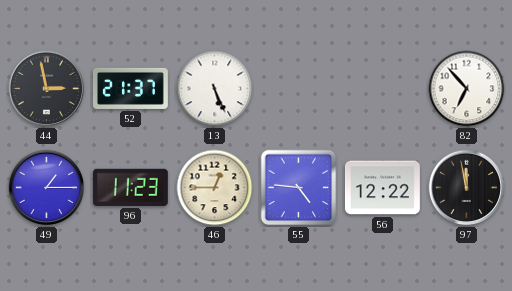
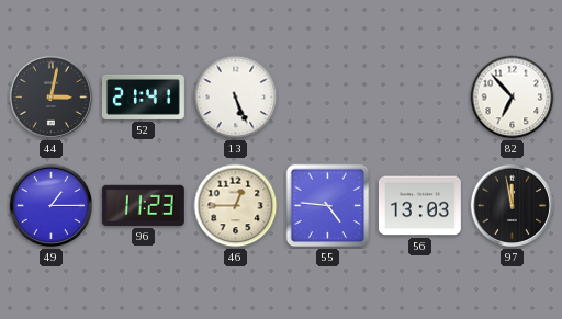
44: 2:58 -> 3:02
52: 21:37 -> 21:41
56: 12:22 -> 13:03
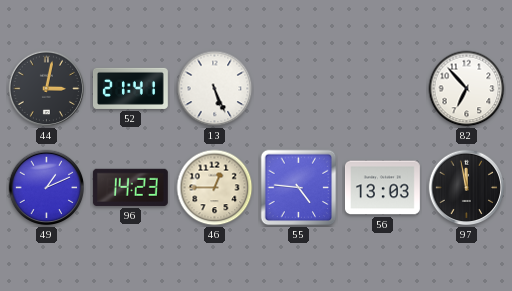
49: 1:15 -> 1:11
96: 11:23 -> 14:23
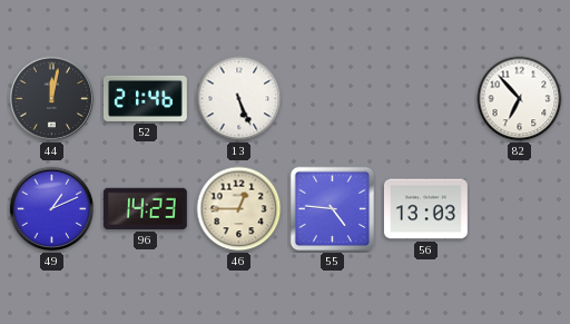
44: 3:02 -> 12:02
52: 21:41 -> 21:46
97: 11:58 -> none
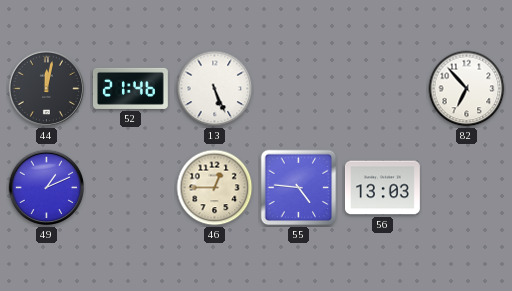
96: 14:23 -> none
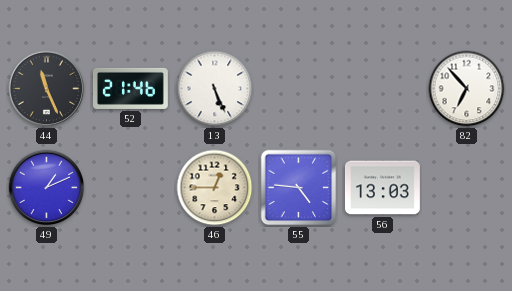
44: 12:02 -> 11:26
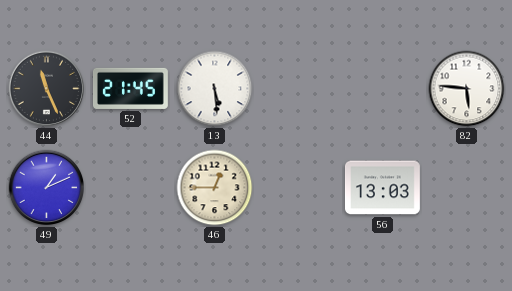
52: 21:46 -> 21:45
13: 5:26 -> 5:29
82: 6:53 -> 5:46
55: 4:46 -> none
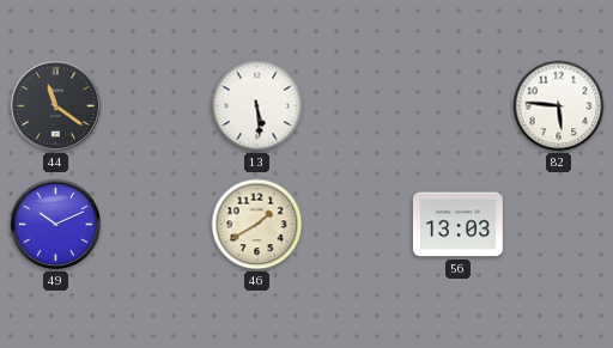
44: 11:26 -> 11:21
52: 21:45 -> none
49: 1:11 -> 10:11
46: 12:45 -> 1:40
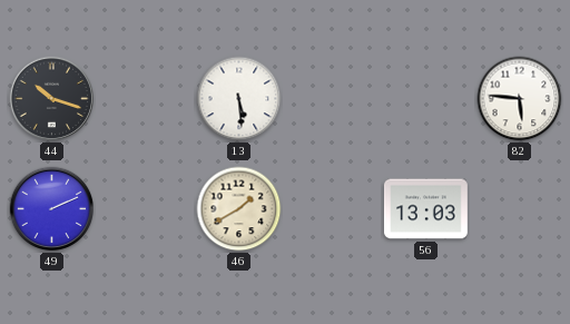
44: 11:21 -> 10:18
49: 10:11 -> 2:11
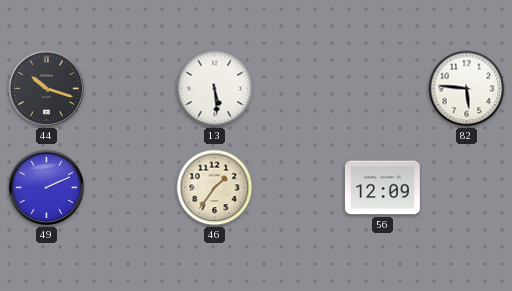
46: 1:40 -> 1:36
56: 13:03 -> 12:09
